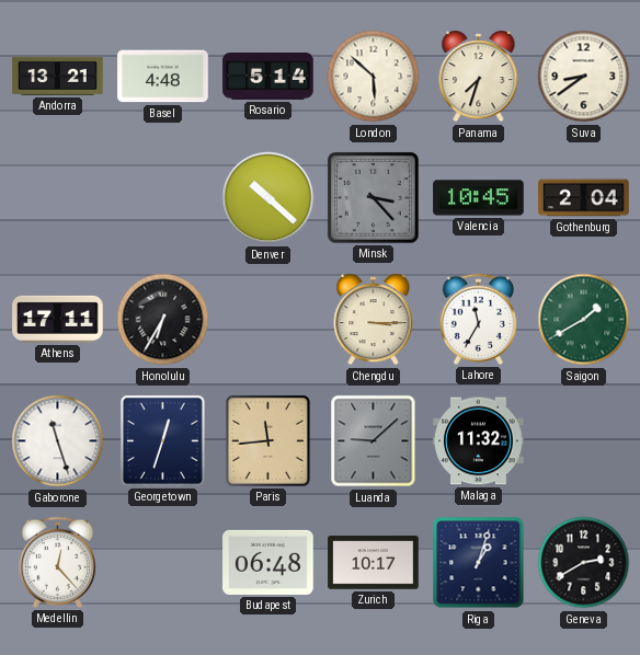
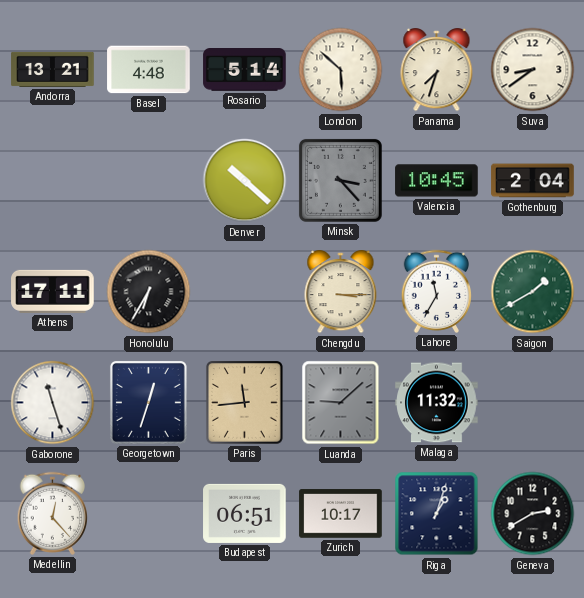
Budapest: 06:48 -> 06:51
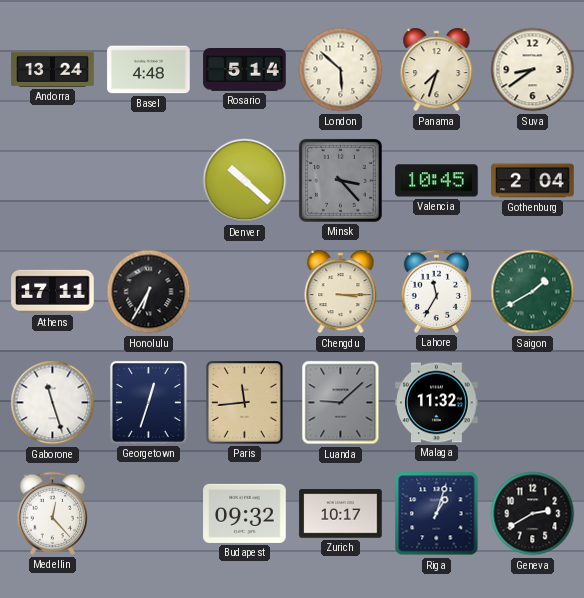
Andorra: 13:21 -> 13:24
Budapest: 06:51 -> 09:32
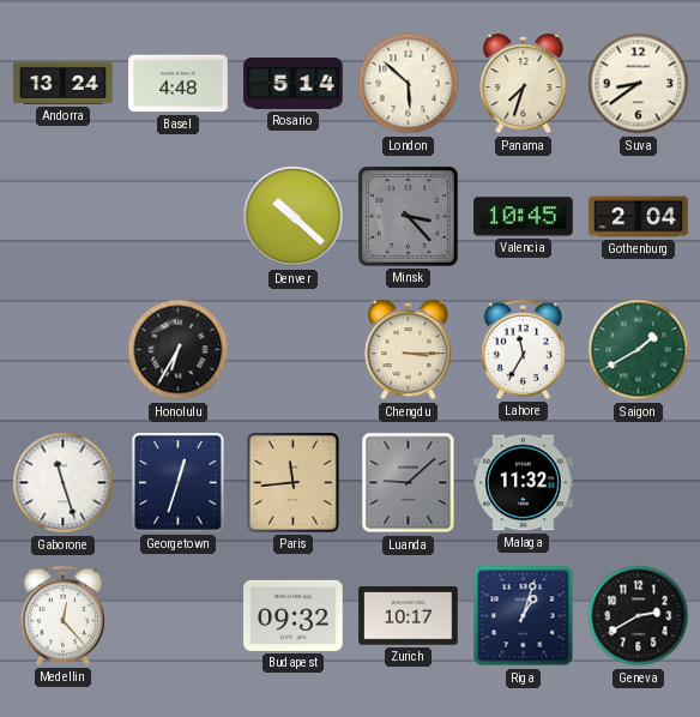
Athens: 17:11 -> none
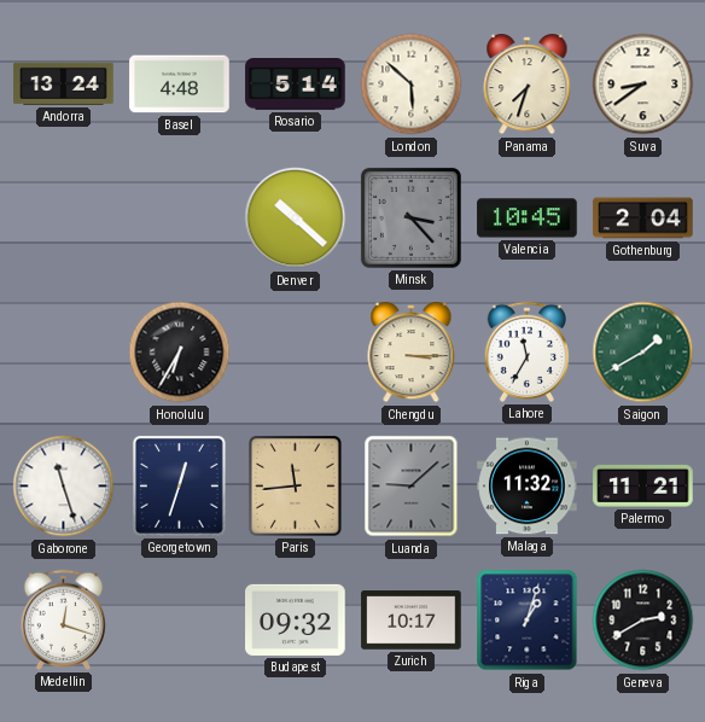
Palermo: none -> 11:21
Medellin: 12:23 -> 12:18
